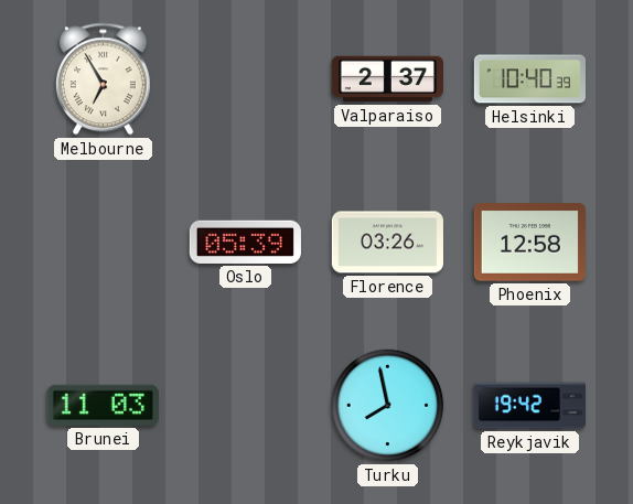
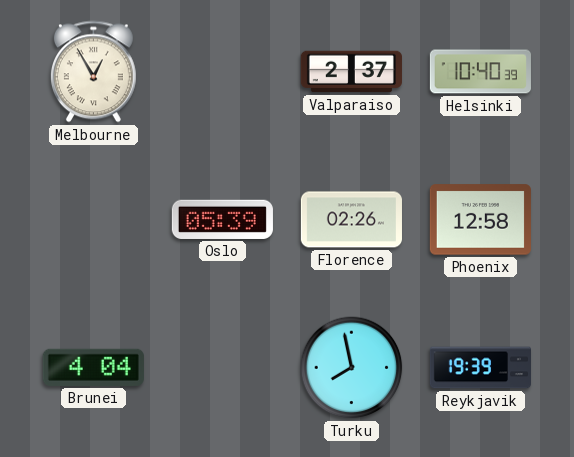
Melbourne: 6:55 -> 12:55
Florence: 03:26 -> 02:26
Brunei: 11:03 -> 4:04
Reykjavik: 19:42 -> 19:39
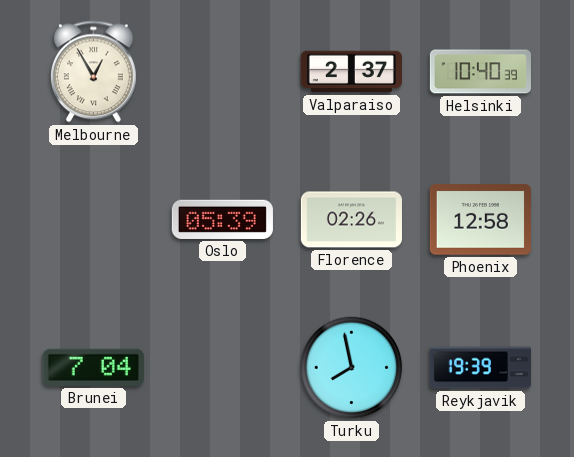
Brunei: 4:04 -> 7:04
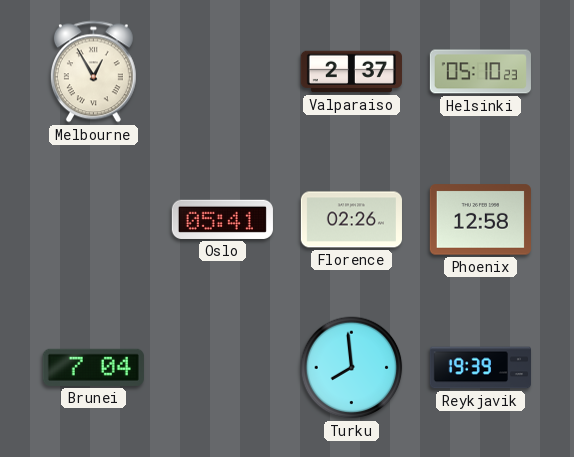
Helsinki: 10:40 -> 05:10
Oslo: 05:39 -> 05:41
Turku: 7:58 -> 7:59
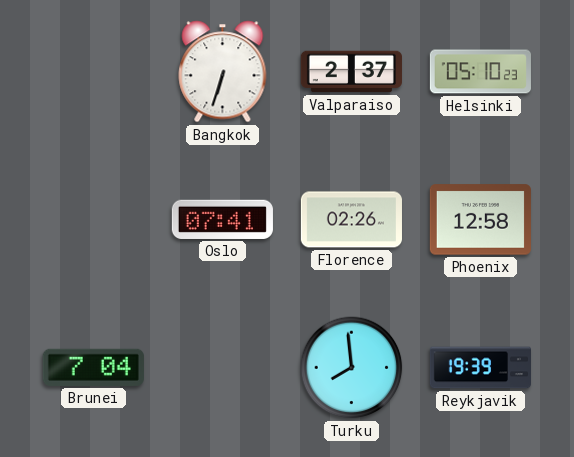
Melbourne: 12:55 -> none
Bangkok: none -> 6:33
Oslo: 05:41 -> 07:41
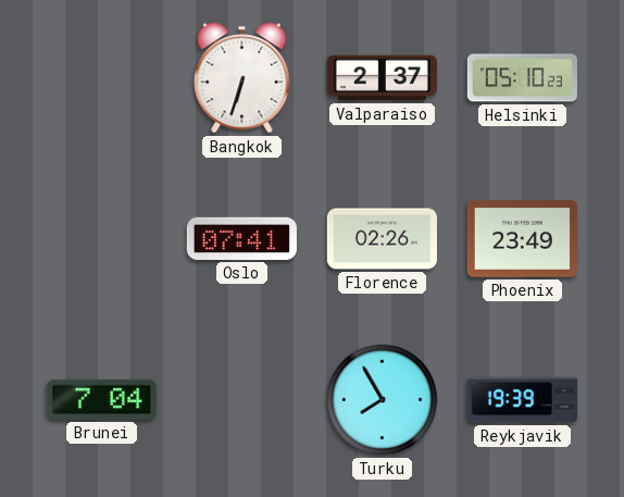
Phoenix: 12:58 -> 23:49
Turku: 7:59 -> 7:55
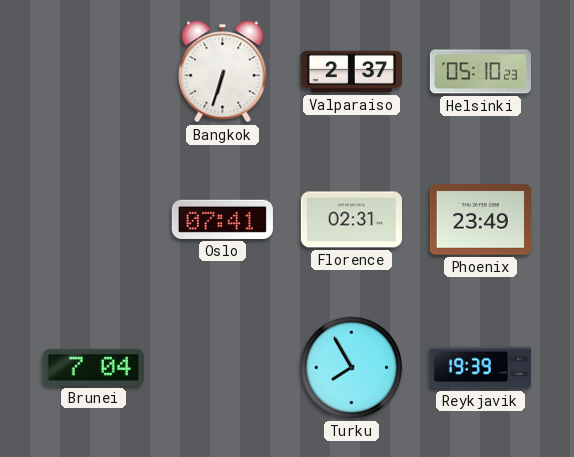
Florence: 02:26 -> 02:31
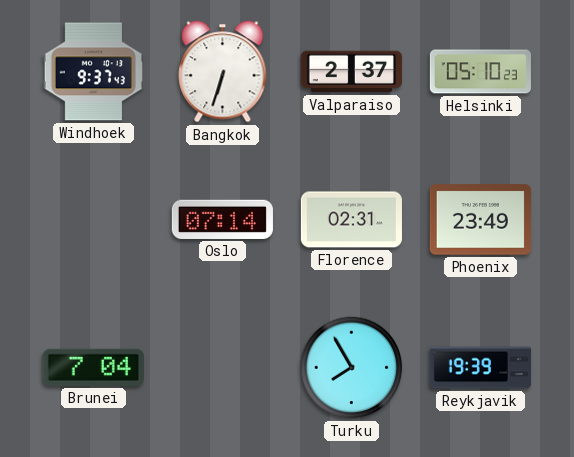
Windhoek: none -> 9:37
Oslo: 07:41 -> 07:14
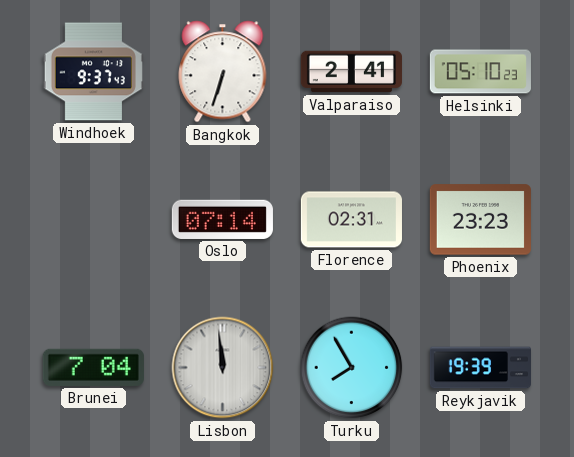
Valparaiso: 2:37 -> 2:41
Phoenix: 23:49 -> 23:23
Lisbon: none -> 11:59
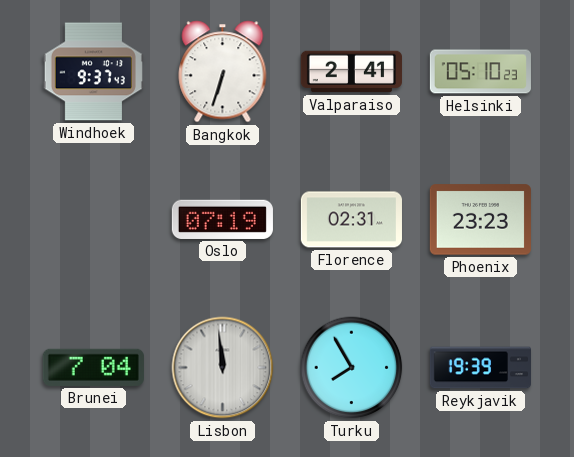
Oslo: 07:14 -> 07:19
